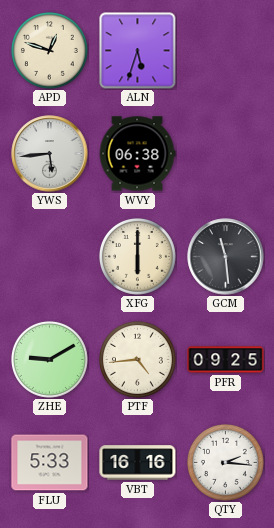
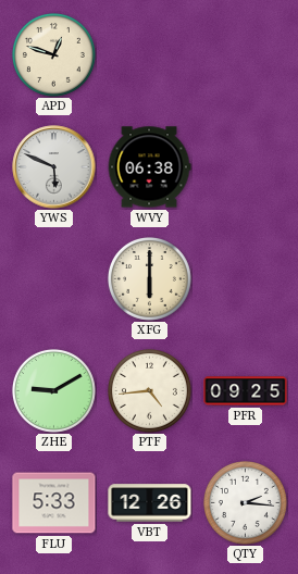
ALN: 5:33 -> none
YWS: 5:44 -> 5:49
GCM: 11:29 -> none
VBT: 16:16 -> 12:26
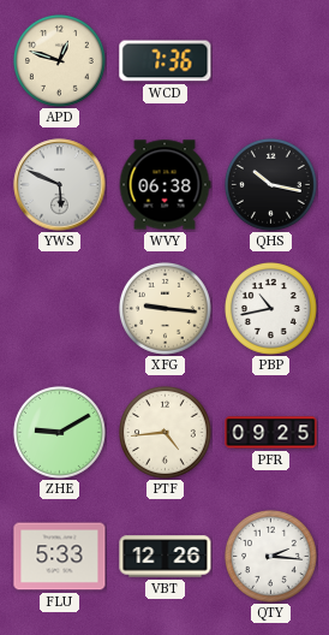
WCD: none -> 7:36
QHS: none -> 10:17
XFG: 6:00 -> 9:16
PBP: none -> 10:43
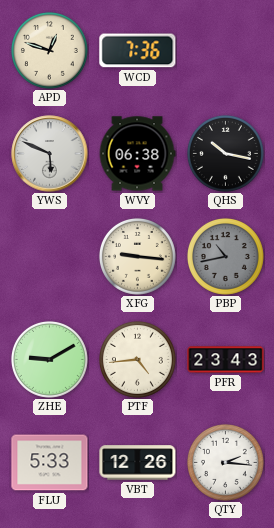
PBP dial: white -> grey
PFR: 09:25 -> 23:43
